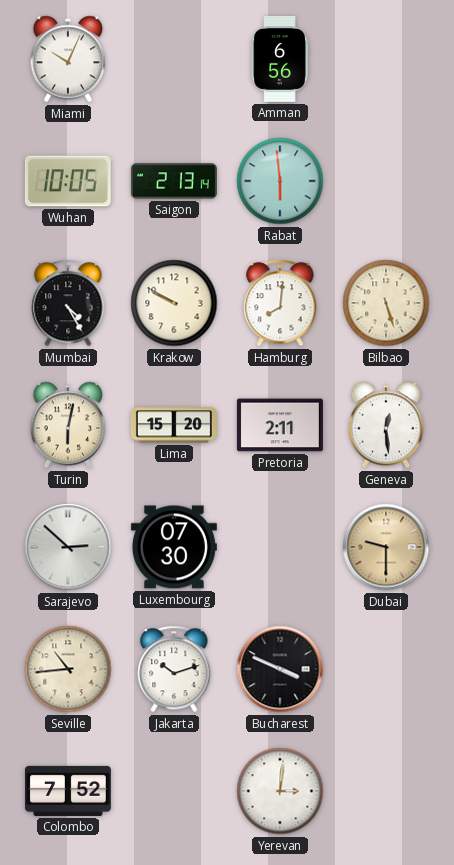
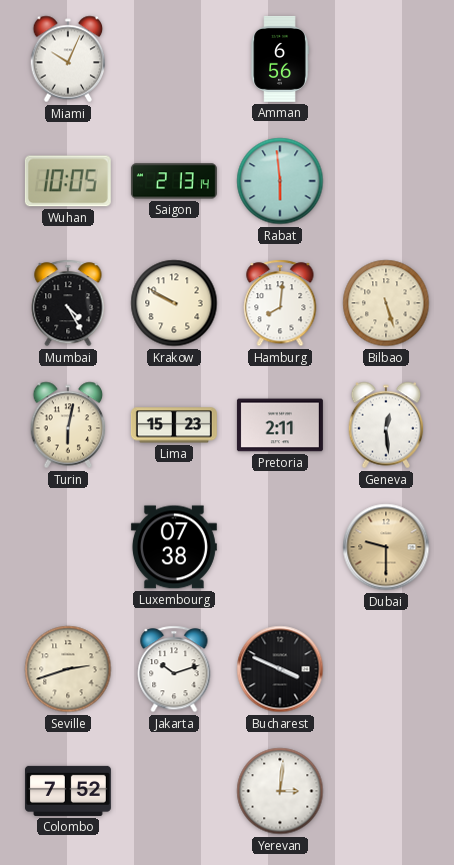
Lima: 15:20 -> 15:23
Sarajevo: 2:52 -> none
Luxembourg: 07:30 -> 07:38
Seville: 10:44 -> 2:42
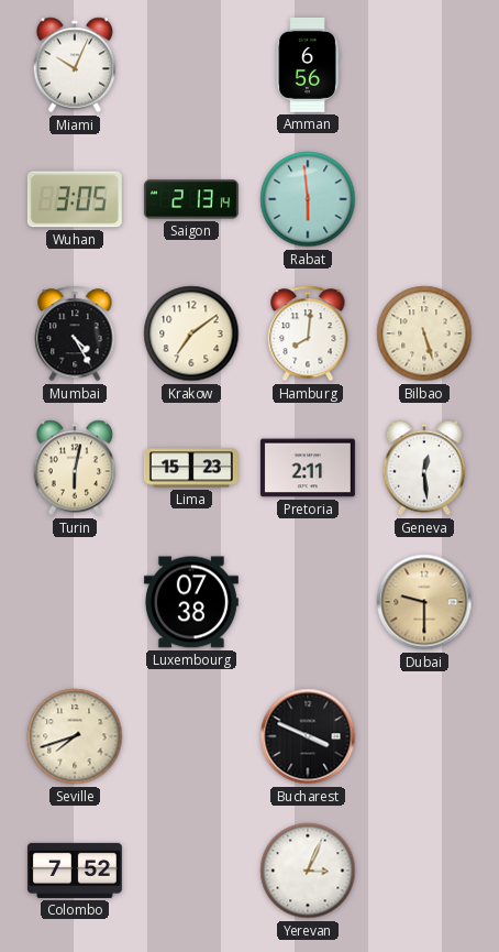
Wuhan: 10:05 -> 3:05
Krakow: 9:50 -> 7:09
Seville: 2:42 -> 7:42
Jakarta: 10:12 -> none
Yerevan: 3:01 -> 3:04
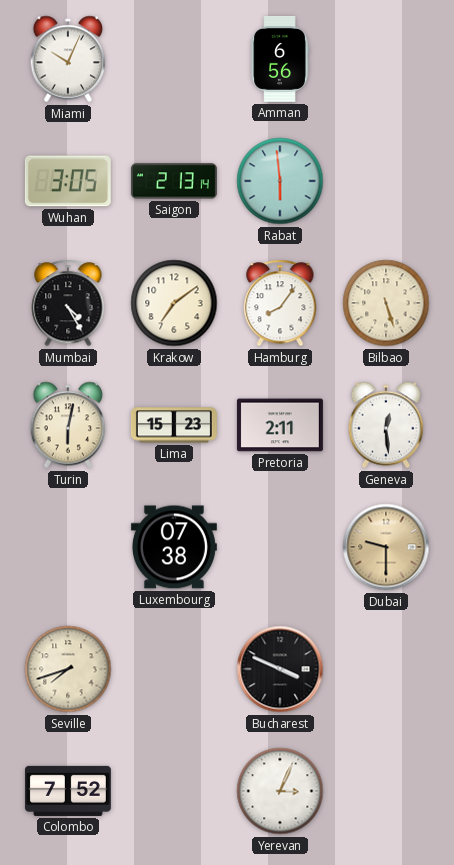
Hamburg: 8:01 -> 8:06
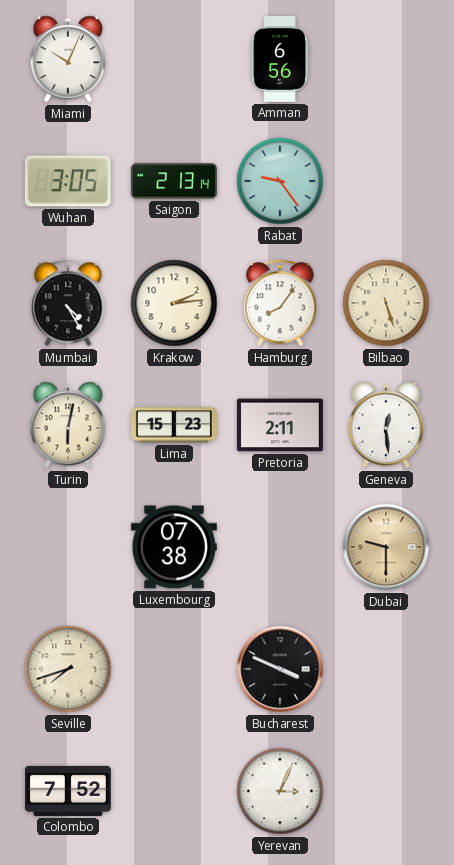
Rabat: 5:59 -> 9:24
Krakow: 7:09 -> 2:14
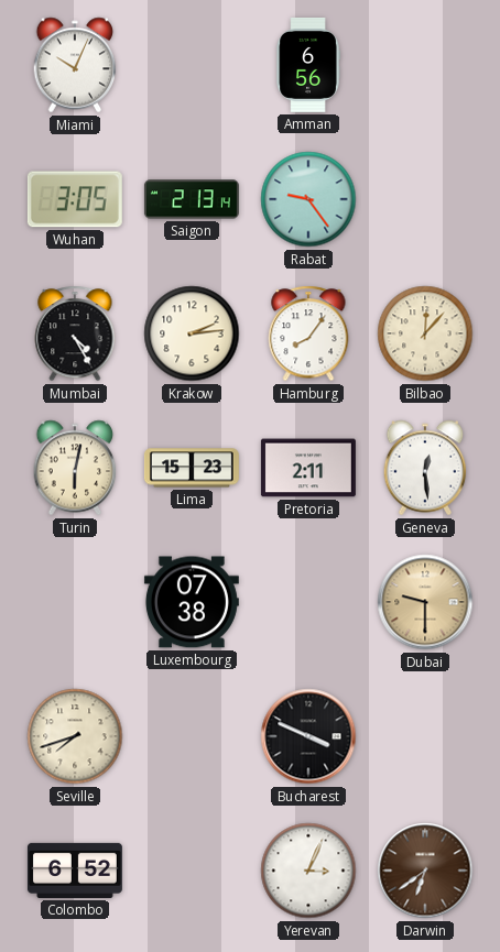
Bilbao: 5:27 -> 12:07
Colombo: 7:52 -> 6:52
Darwin: none -> 6:39
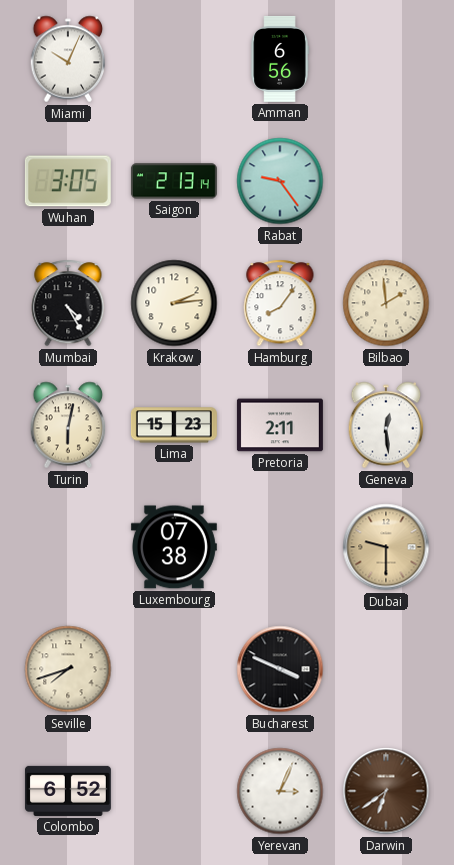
Bilbao: 12:07 -> 1:59
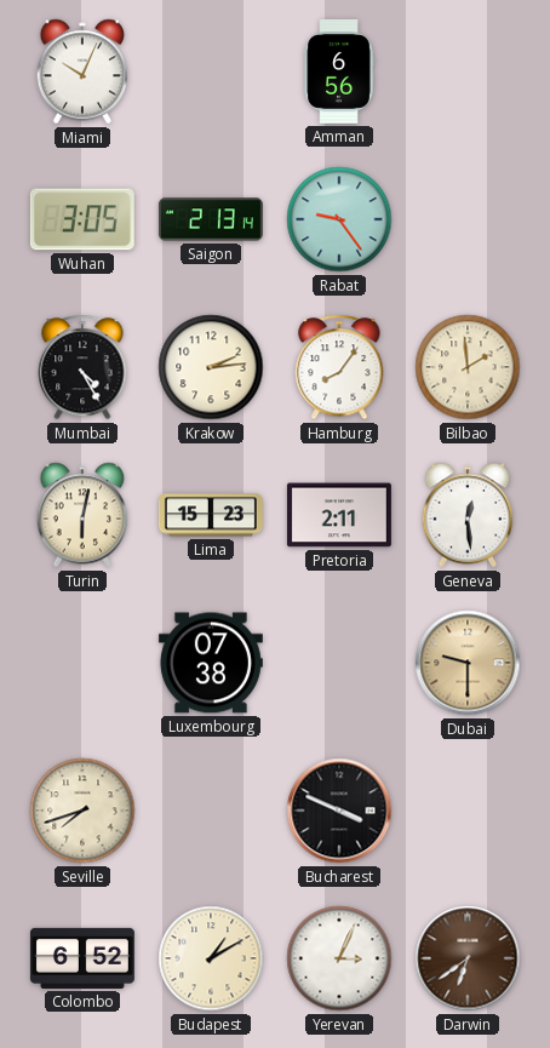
Budapest: none -> 1:10
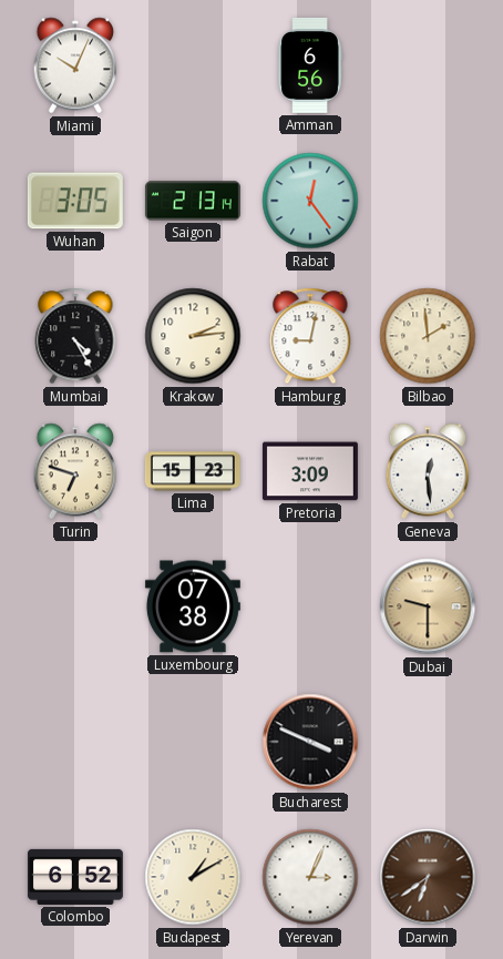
Rabat: 9:24 -> 12:24
Hamburg: 8:06 -> 9:02
Turin: 6:02 -> 6:48
Pretoria: 2:11 -> 3:09
Seville: 7:42 -> none
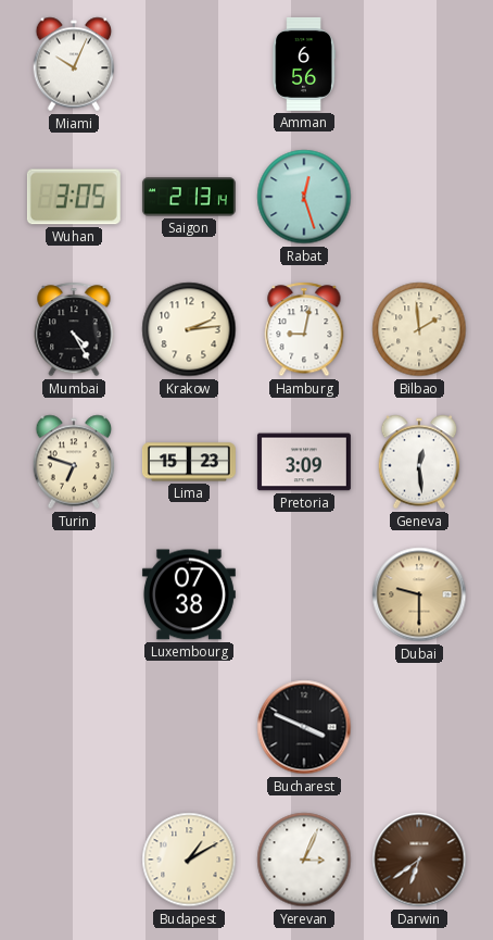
Rabat: 12:24 -> 12:27
Colombo: 6:52 -> none
